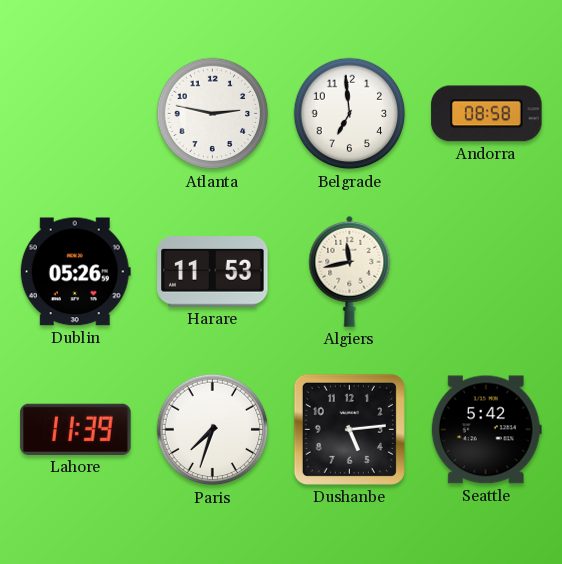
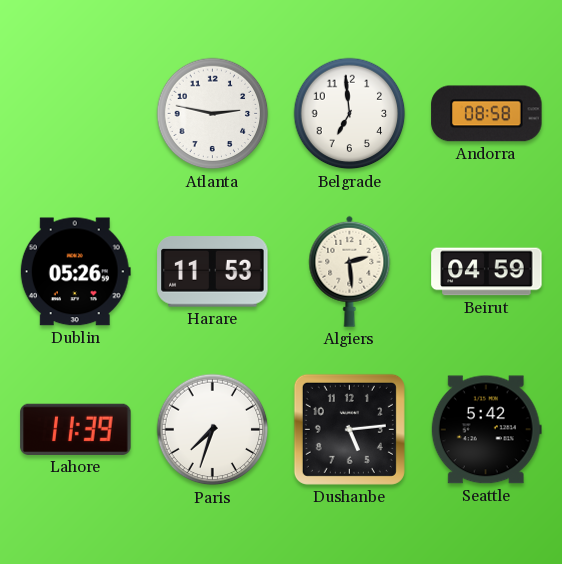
Algiers: 11:43 -> 2:29
Beirut: none -> 04:59
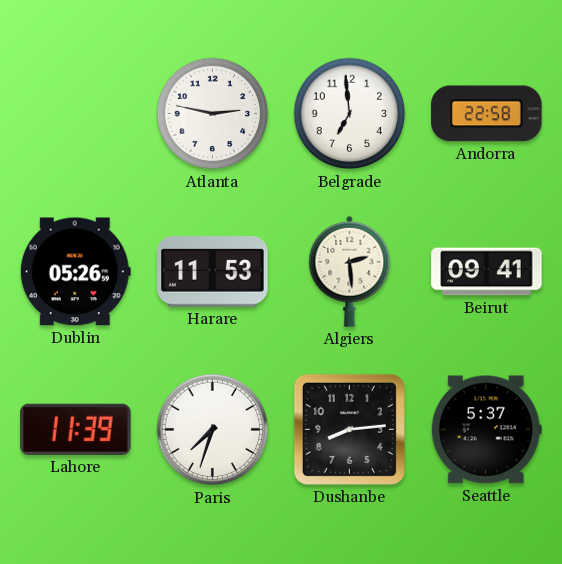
Andorra: 08:58 -> 22:58
Beirut: 04:59 -> 09:41
Dushanbe: 5:14 -> 8:14
Seattle: 5:42 -> 5:37
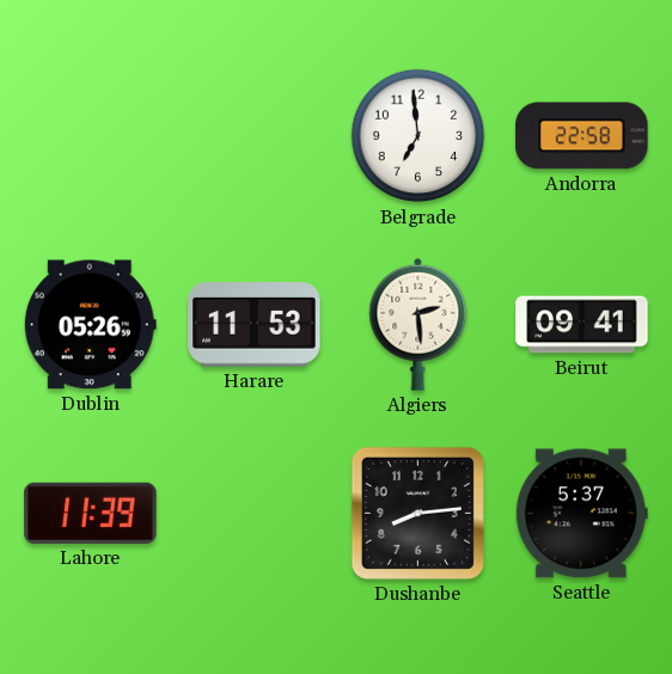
Atlanta: 2:47 -> none
Paris: 7:33 -> none
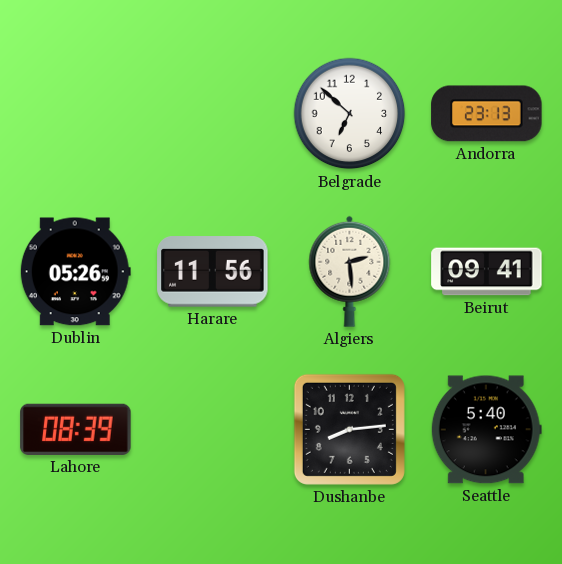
Belgrade: 6:59 -> 6:52
Andorra: 22:58 -> 23:13
Harare: 11:53 -> 11:56
Lahore: 11:39 -> 08:39
Seattle: 5:37 -> 5:40
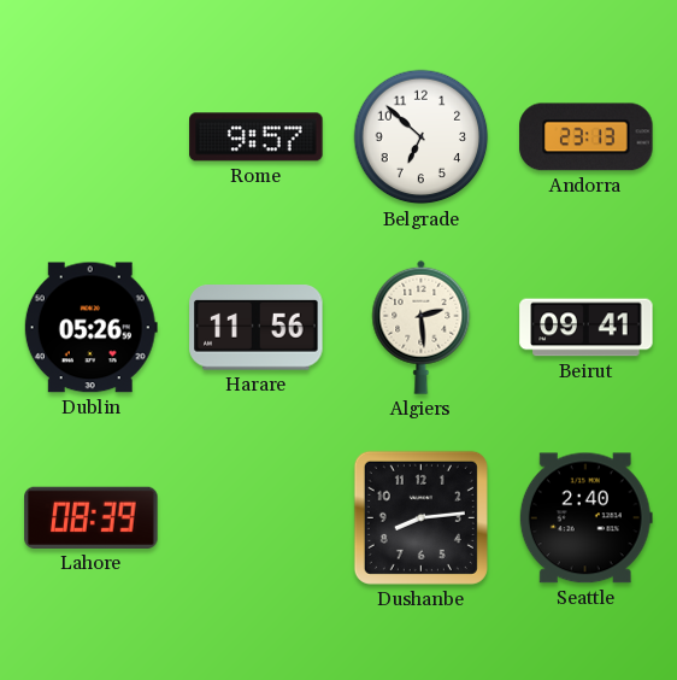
Rome: none -> 9:57
Seattle: 5:40 -> 2:40
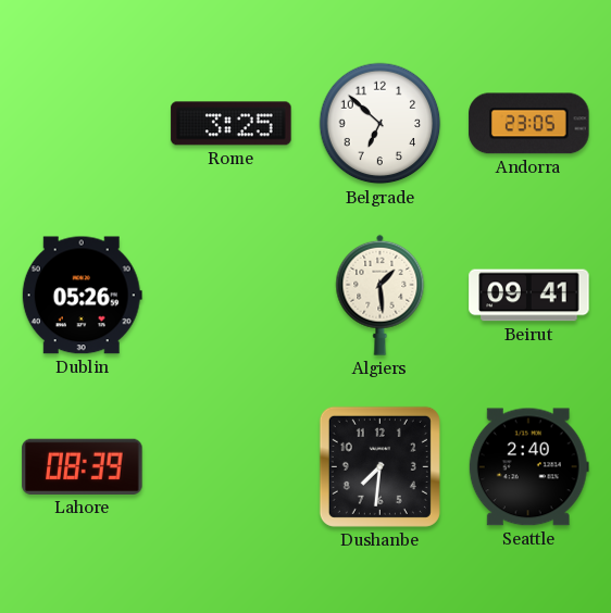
Rome: 9:57 -> 3:25
Andorra: 23:13 -> 23:05
Harare: 11:56 -> none
Algiers: 2:29 -> 1:29
Dushanbe: 8:14 -> 7:31
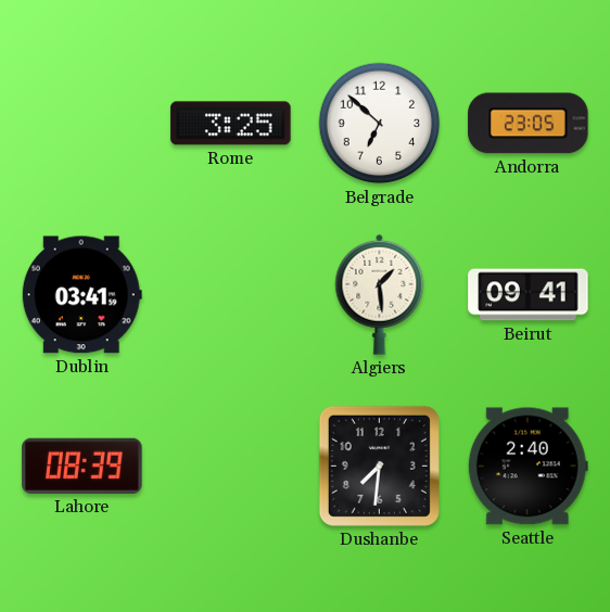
Dublin: 05:26 -> 03:41
